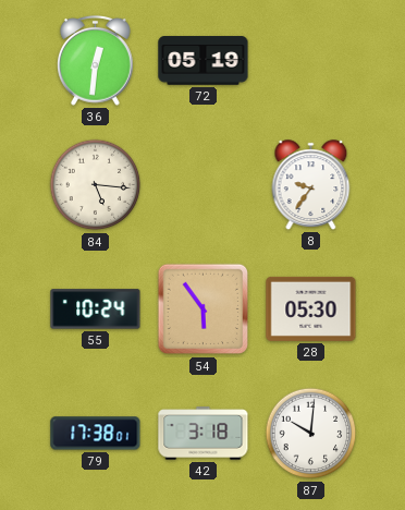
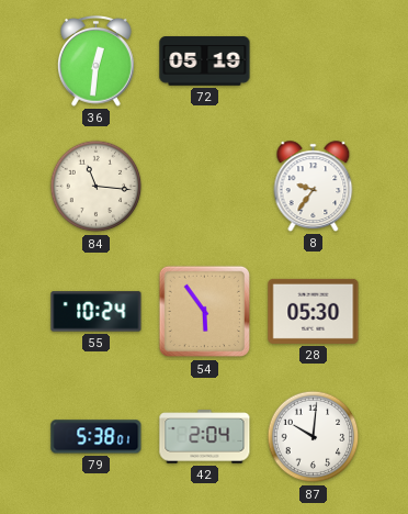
84: 5:16 -> 11:16
79: 17:38 -> 5:38
42: 3:18 -> 2:04
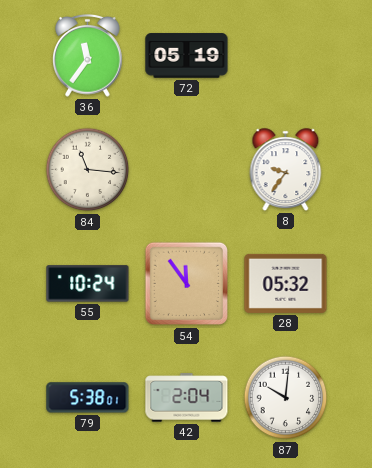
36: 12:31 -> 11:36
54: 5:54 -> 11:54
28: 05:30 -> 05:32
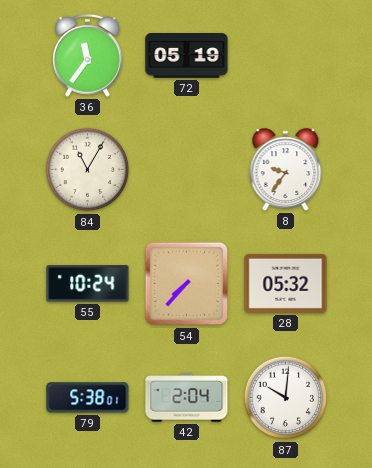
84: 11:16 -> 11:05
54: 11:54 -> 7:37
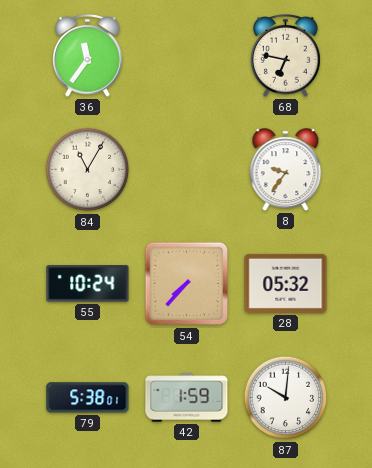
72: 05:19 -> none
68: none -> 6:47
42: 2:04 -> 1:59
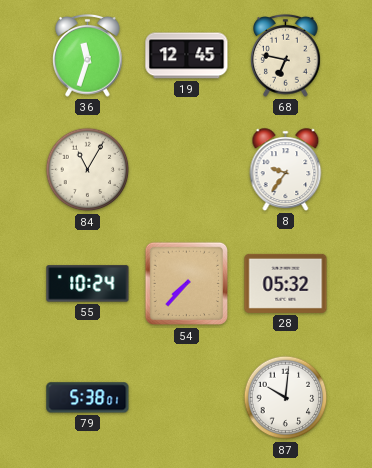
36: 11:36 -> 11:33
19: none -> 12:45
42: 1:59 -> none
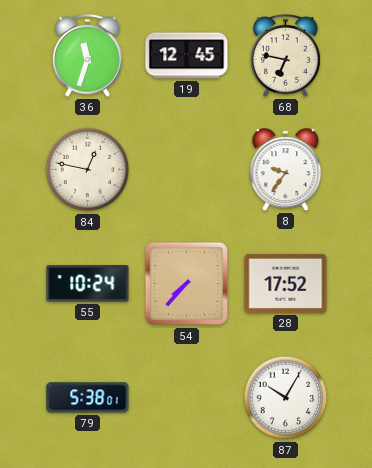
84: 11:05 -> 12:47
28: 05:32 -> 17:52
87: 10:01 -> 10:05
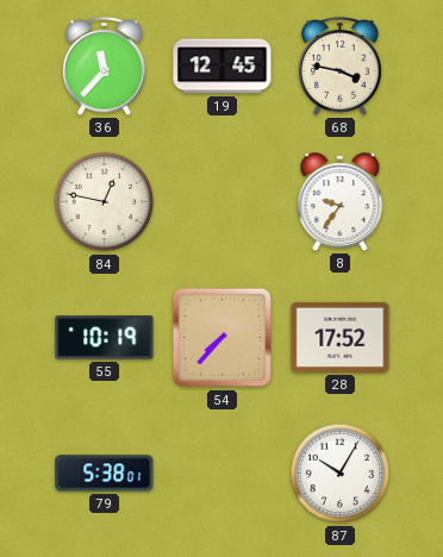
36: 11:33 -> 11:37
68: 6:47 -> 3:47
55: 10:24 -> 10:19
